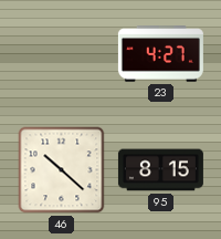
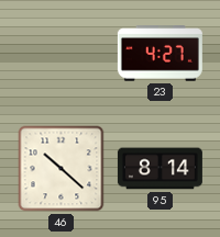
95: 8:15 -> 8:14
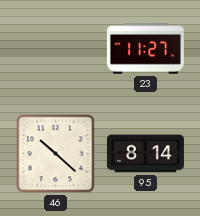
23: 4:27 -> 11:27
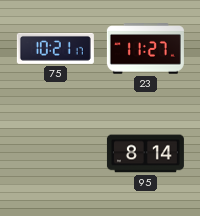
75: none -> 10:21
46: 10:22 -> none
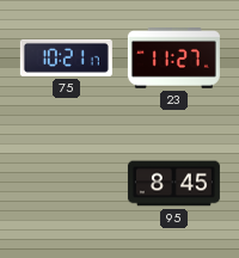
95: 8:14 -> 8:45
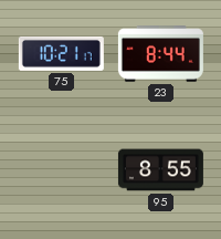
23: 11:27 -> 8:44
95: 8:45 -> 8:55
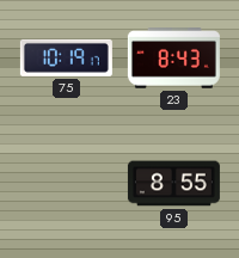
75: 10:21 -> 10:19
23: 8:44 -> 8:43
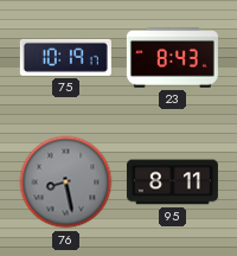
76: none -> 8:28
95: 8:55 -> 8:11
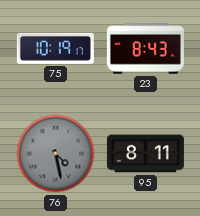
76: 8:28 -> 4:28
